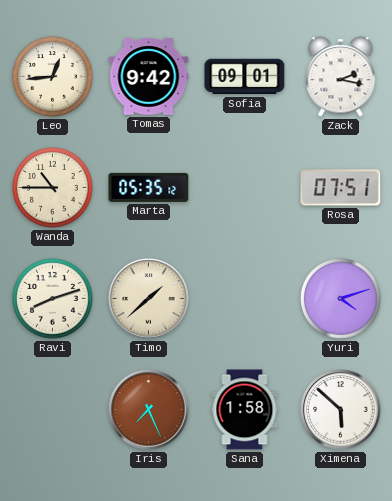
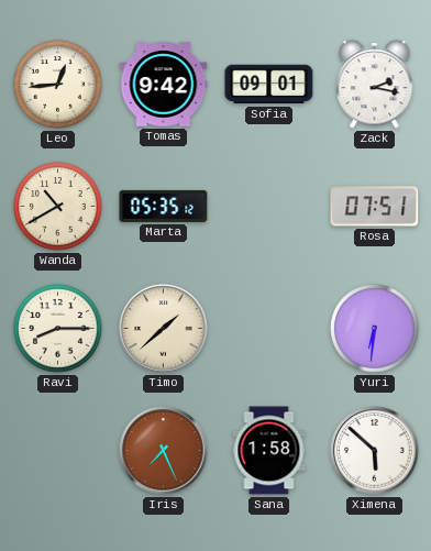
Wanda: 10:45 -> 10:40
Ravi: 8:12 -> 8:15
Yuri: 4:12 -> 6:31
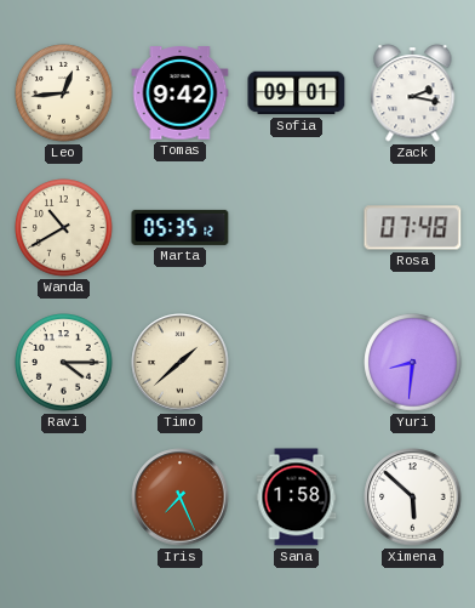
Rosa: 07:51 -> 07:48
Ravi: 8:15 -> 4:15
Yuri: 6:31 -> 8:31
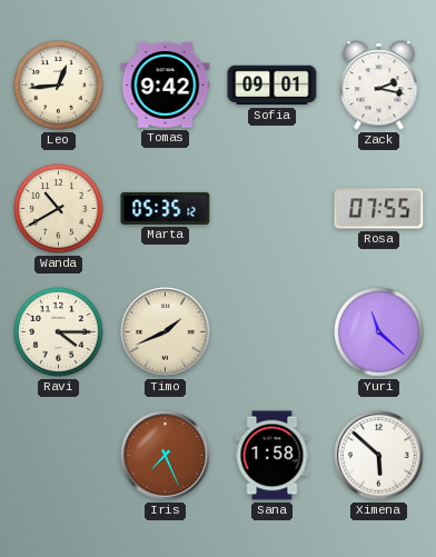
Rosa: 07:48 -> 07:55
Timo: 1:38 -> 1:41
Yuri: 8:31 -> 11:22
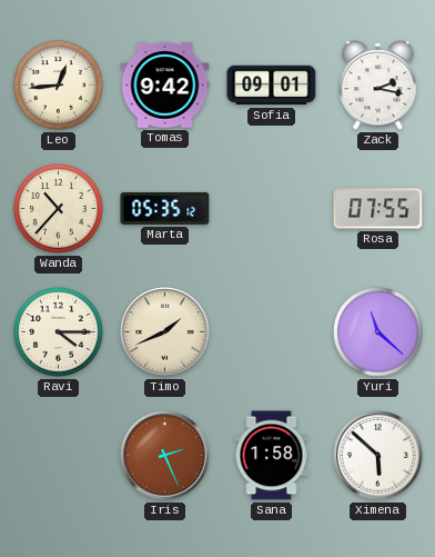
Wanda: 10:40 -> 10:37
Iris: 7:26 -> 2:26
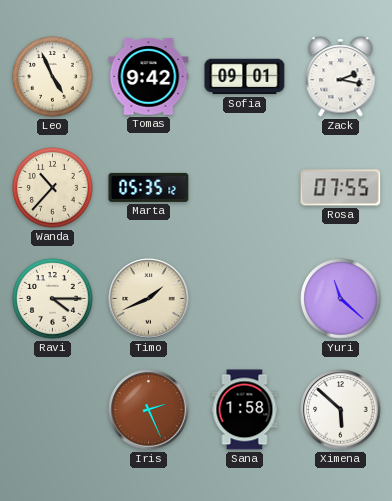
Leo: 12:44 -> 4:56
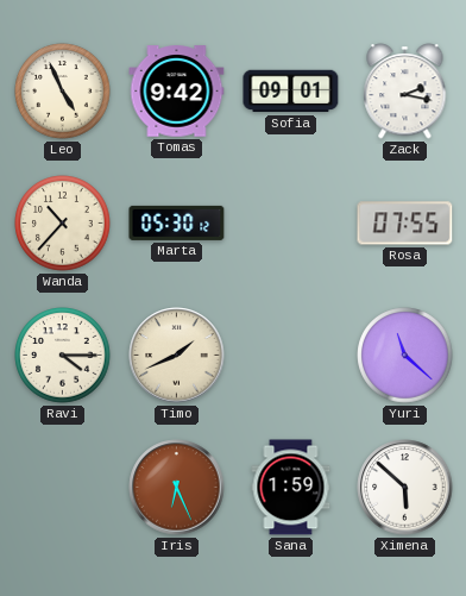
Marta: 05:35 -> 05:30
Iris: 2:26 -> 6:26
Sana: 1:58 -> 1:59
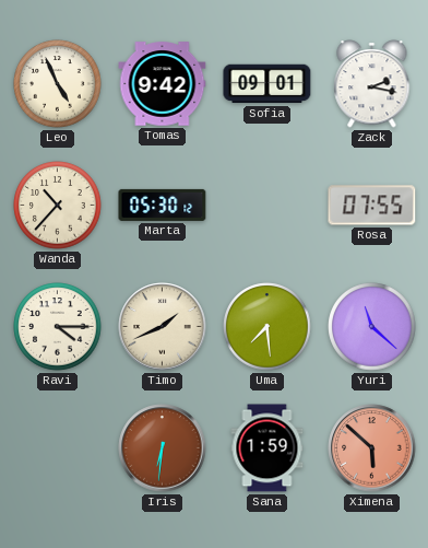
Uma: none -> 7:29
Iris: 6:26 -> 6:31
Ximena dial: white -> salmon
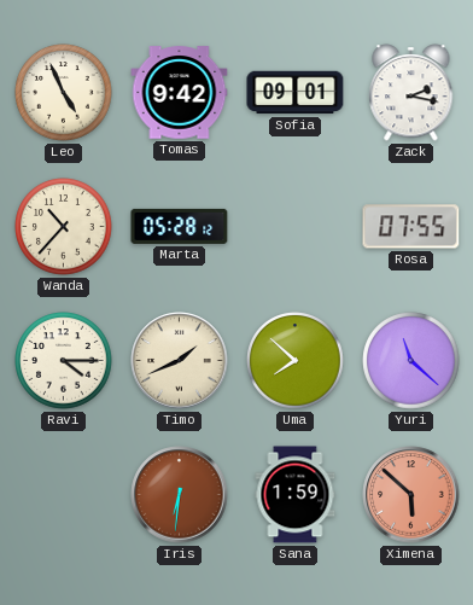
Marta: 05:30 -> 05:28
Uma: 7:29 -> 7:52
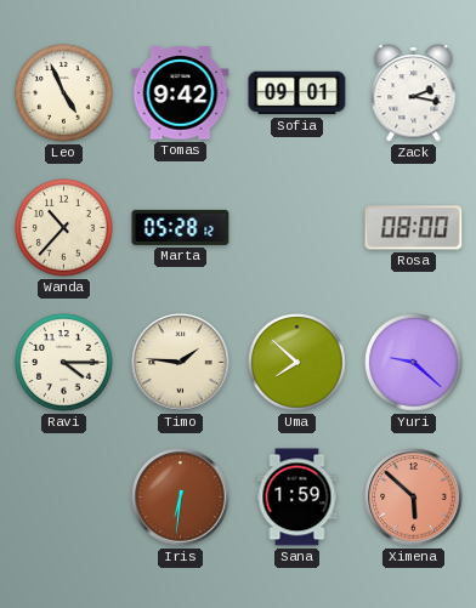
Rosa: 07:55 -> 08:00
Timo: 1:41 -> 1:46
Yuri: 11:22 -> 9:22
